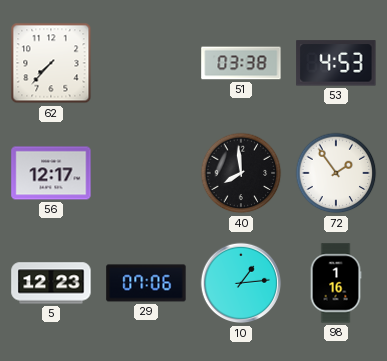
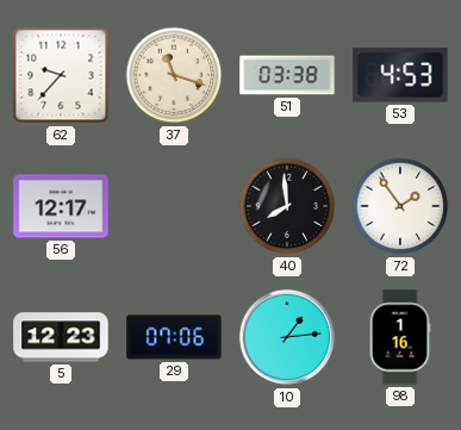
62: 7:37 -> 9:37
37: none -> 11:18
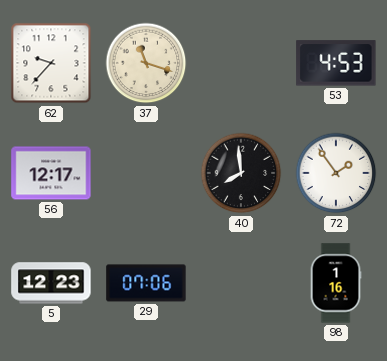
51: 03:38 -> none
10: 1:14 -> none
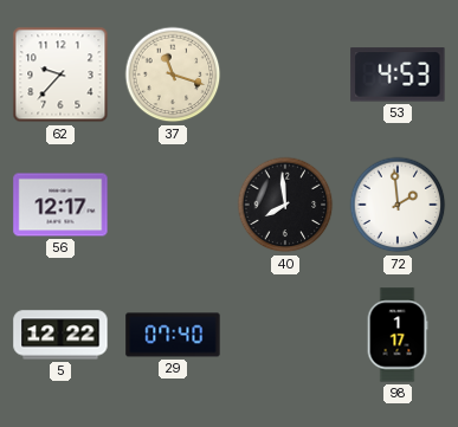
72: 1:54 -> 1:59
5: 12:23 -> 12:22
29: 07:06 -> 07:40
98: 1:16 -> 1:17
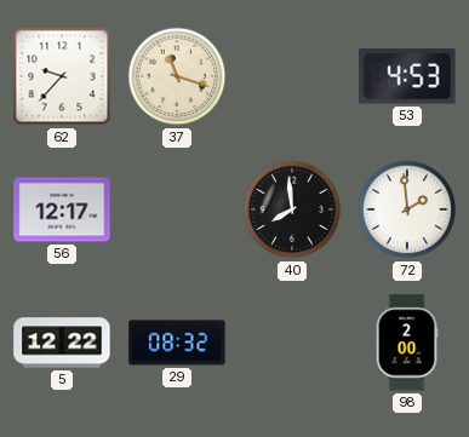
29: 07:40 -> 08:32
98: 1:17 -> 2:00
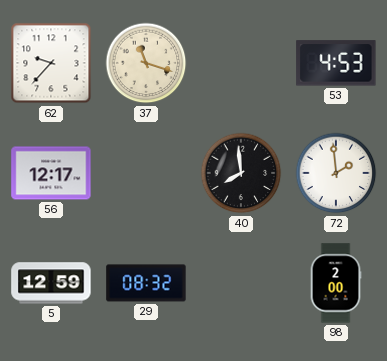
5: 12:22 -> 12:59
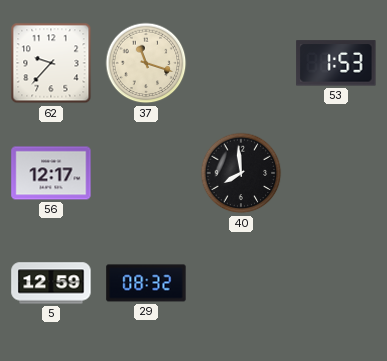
53: 4:53 -> 1:53
72: 1:59 -> none
98: 2:00 -> none
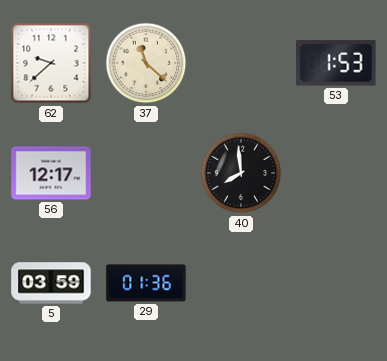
62: 9:37 -> 9:38
37: 11:18 -> 11:22
5: 12:59 -> 03:59
29: 08:32 -> 01:36
